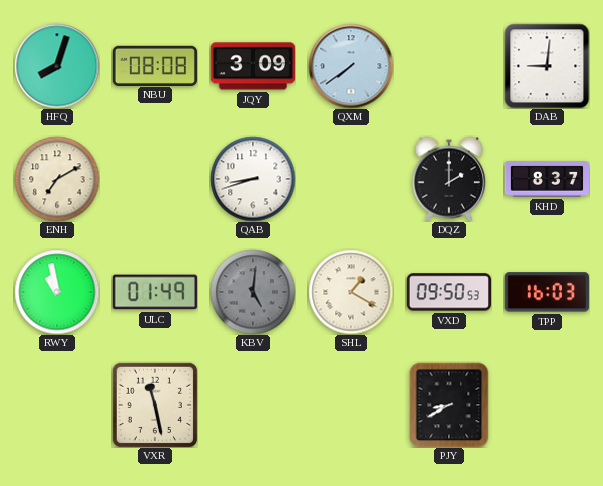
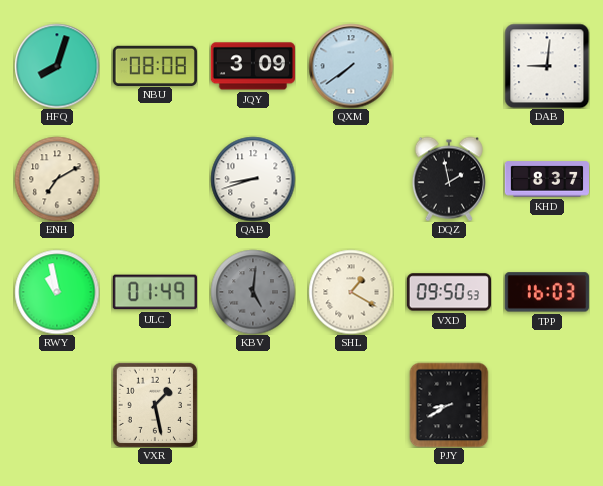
DQZ: 2:00 -> 1:58
VXR: 11:28 -> 1:28
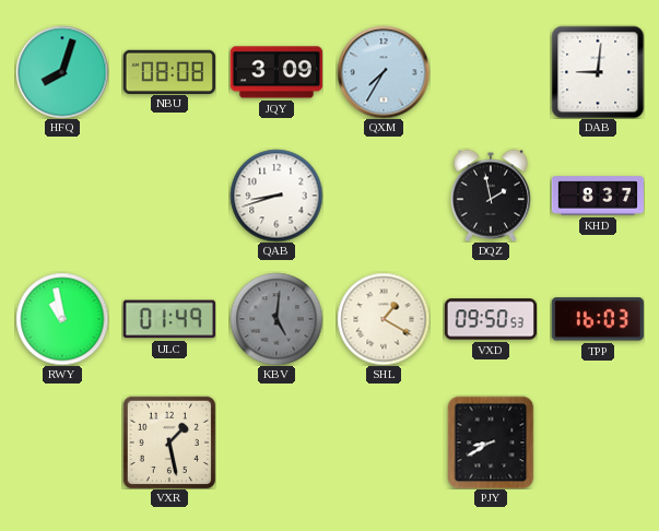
QXM: 7:39 -> 7:35
ENH: 7:10 -> none
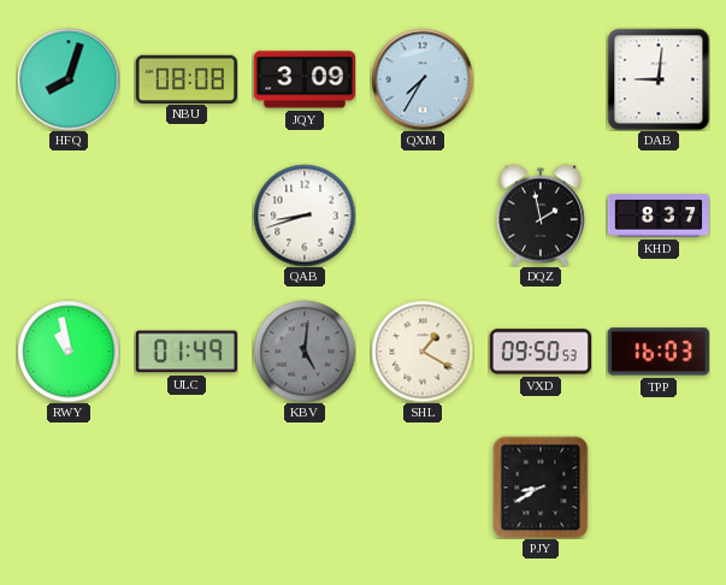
VXR: 1:28 -> none
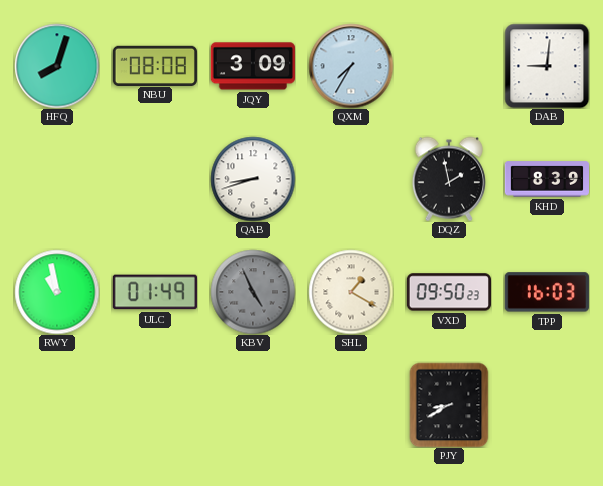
KHD: 8:37 -> 8:39
KBV: 5:01 -> 4:56
VXD: 09:50:53 -> 09:50:23
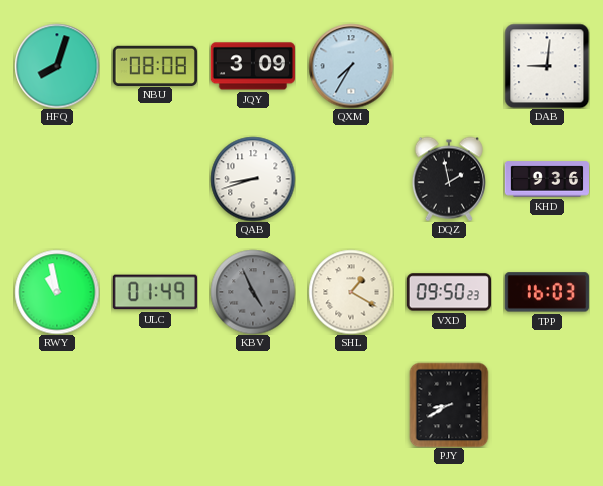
KHD: 8:39 -> 9:36
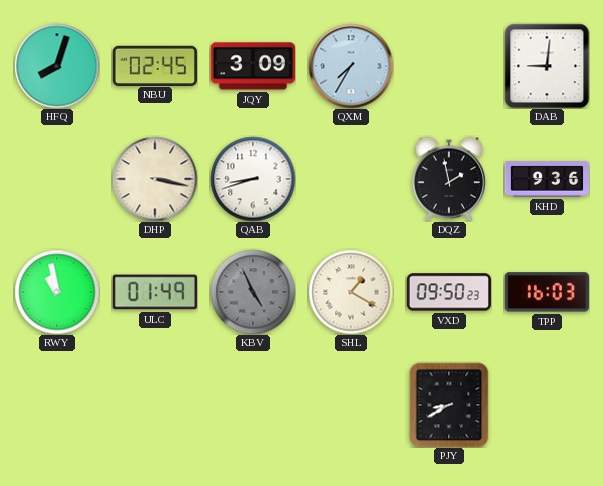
NBU: 08:08 -> 02:45
DHP: none -> 3:17
